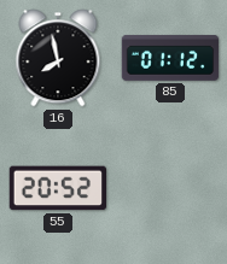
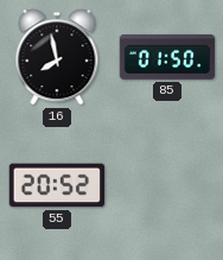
85: 01:12 -> 01:50
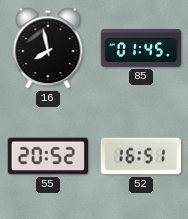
85: 01:50 -> 01:45
52: none -> 16:51
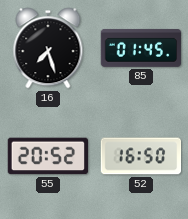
16: 7:58 -> 7:27
52: 16:51 -> 16:50
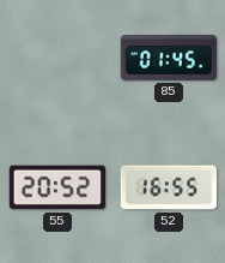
16: 7:27 -> none
52: 16:50 -> 16:55
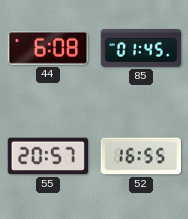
44: none -> 6:08
55: 20:52 -> 20:57
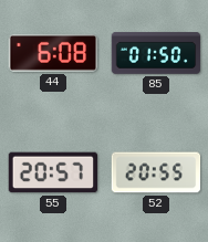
85: 01:45 -> 01:50
52: 16:55 -> 20:55
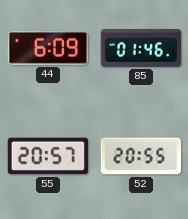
44: 6:08 -> 6:09
85: 01:50 -> 01:46
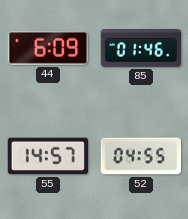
55: 20:57 -> 14:57
52: 20:55 -> 04:55
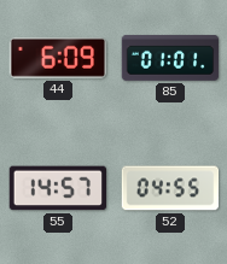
85: 01:46 -> 01:01
